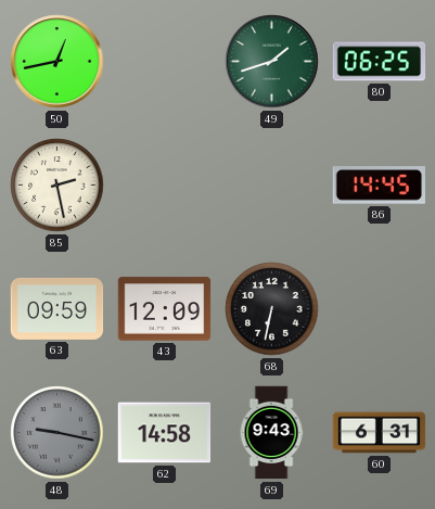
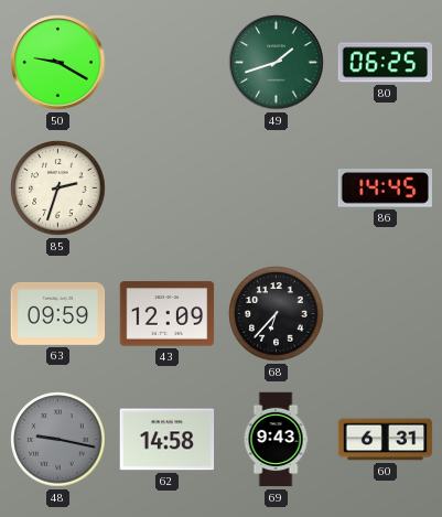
50: 12:43 -> 9:20
85: 2:28 -> 2:33
68: 6:32 -> 6:37
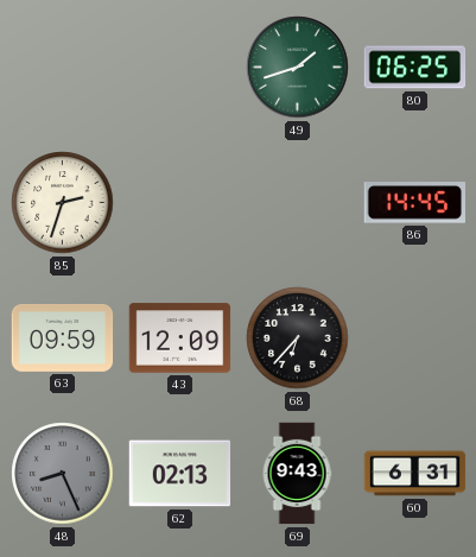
50: 9:20 -> none
48: 9:17 -> 8:26
62: 14:58 -> 02:13
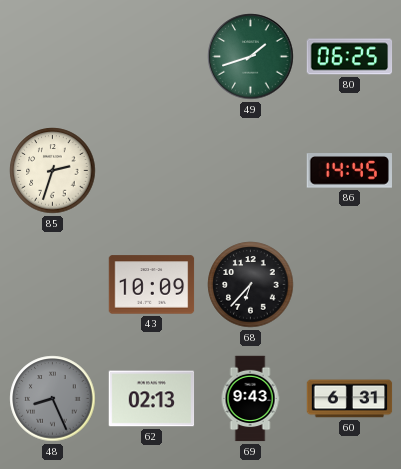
63: 09:59 -> none
43: 12:09 -> 10:09
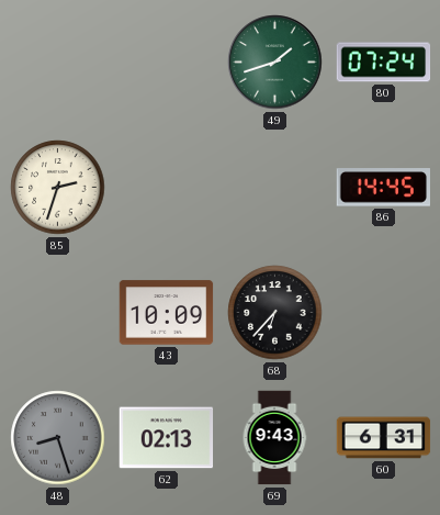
80: 06:25 -> 07:24
48: 8:26 -> 8:27
